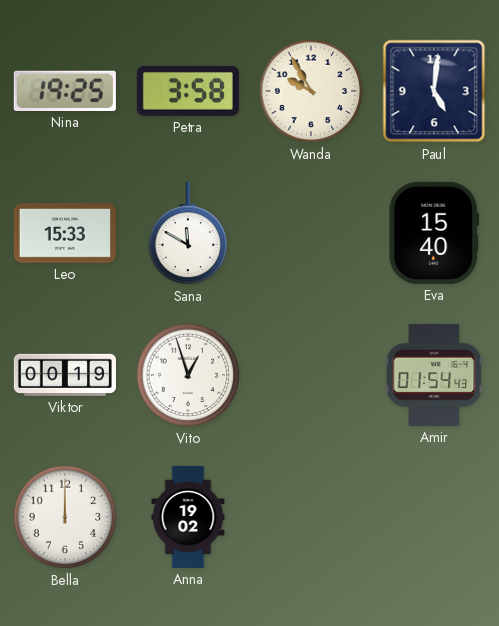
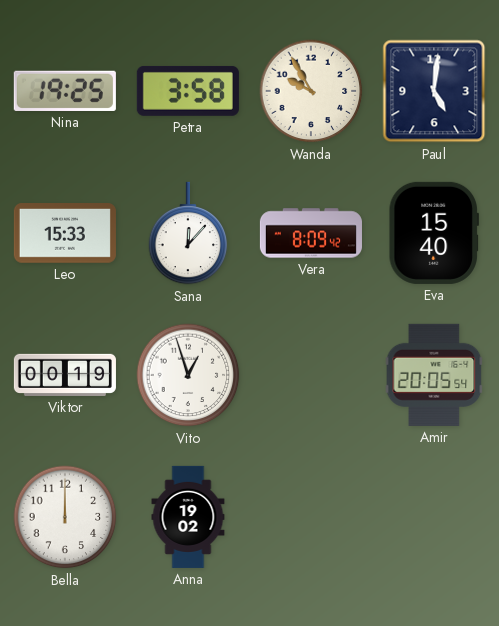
Sana: 11:50 -> 12:07
Vera: none -> 8:09
Amir: 01:54 -> 20:05
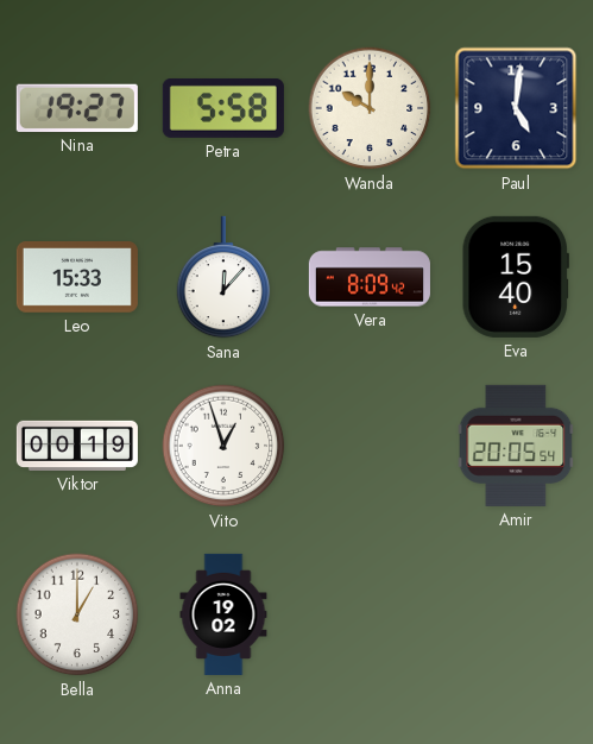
Nina: 19:25 -> 19:27
Petra: 3:58 -> 5:58
Wanda: 9:55 -> 10:00
Bella: 12:00 -> 1:00
